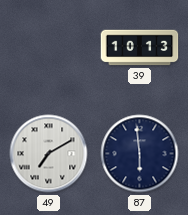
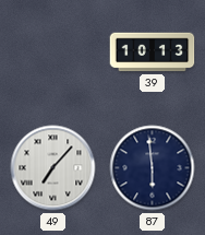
49: 7:10 -> 7:07
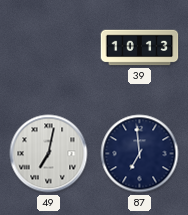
49: 7:07 -> 7:02
87: 5:59 -> 6:59
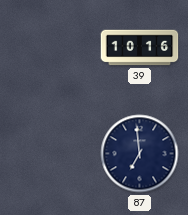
39: 10:13 -> 10:16
49: 7:02 -> none
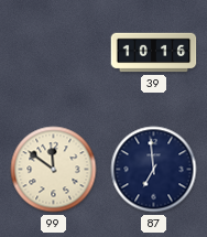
99: none -> 11:51
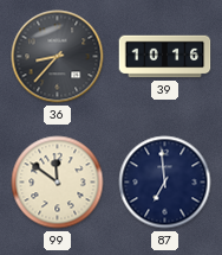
36: none -> 8:37
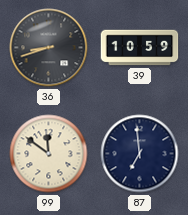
36: 8:37 -> 8:42
39: 10:16 -> 10:59
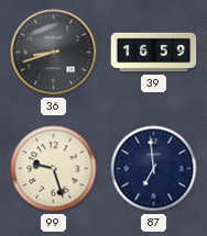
39: 10:59 -> 16:59
99: 11:51 -> 9:27
